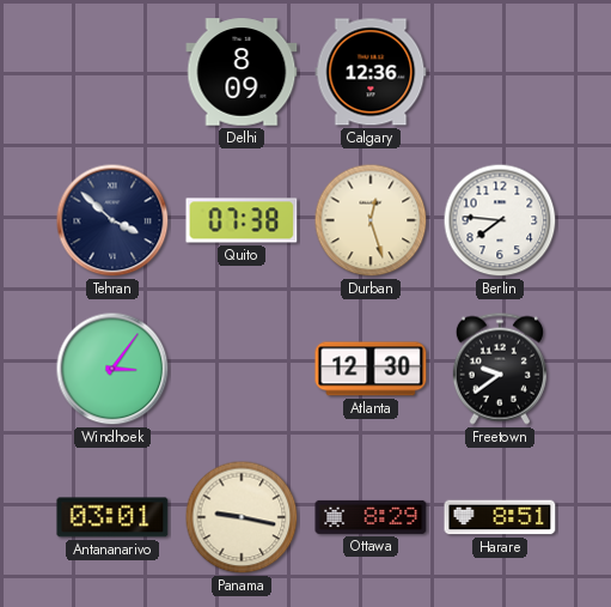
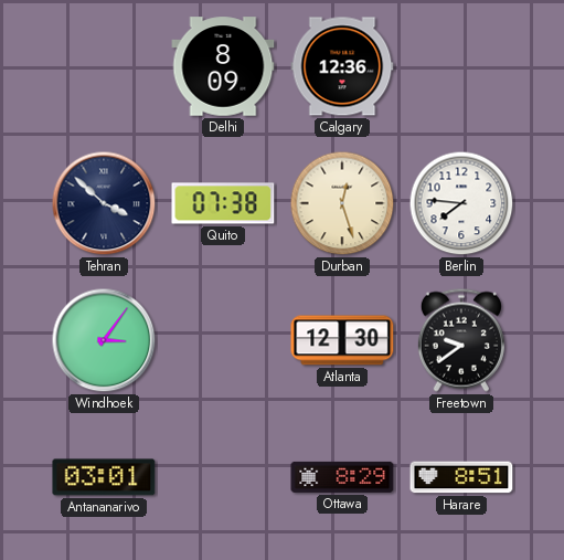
Panama: 9:17 -> none
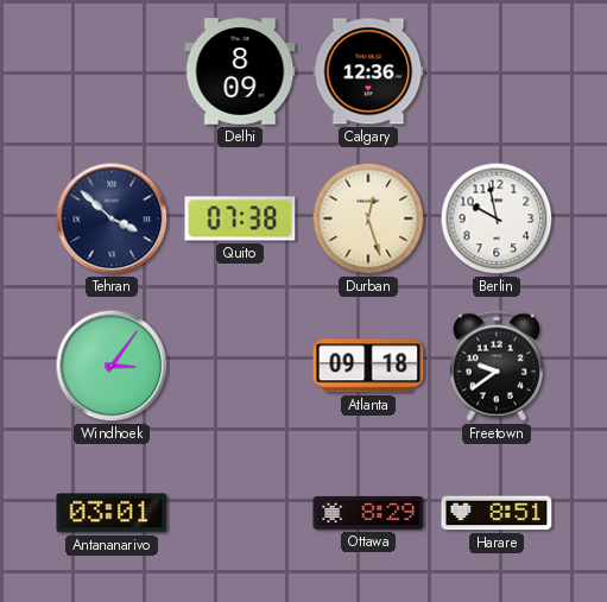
Berlin: 7:46 -> 9:58
Atlanta: 12:30 -> 09:18
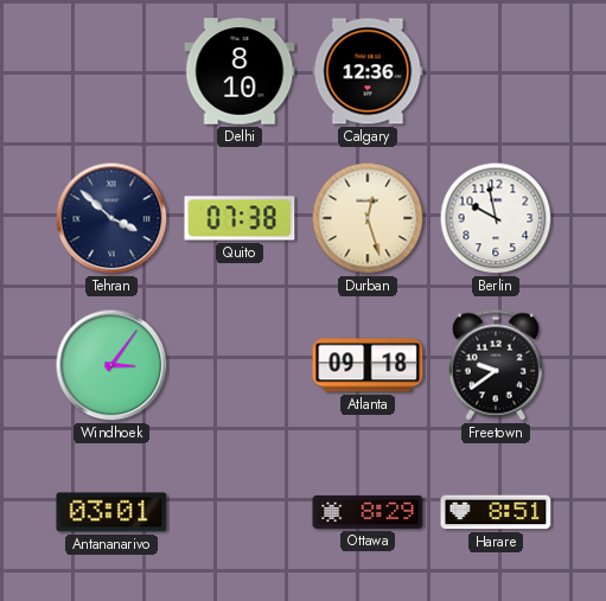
Delhi: 8:09 -> 8:10
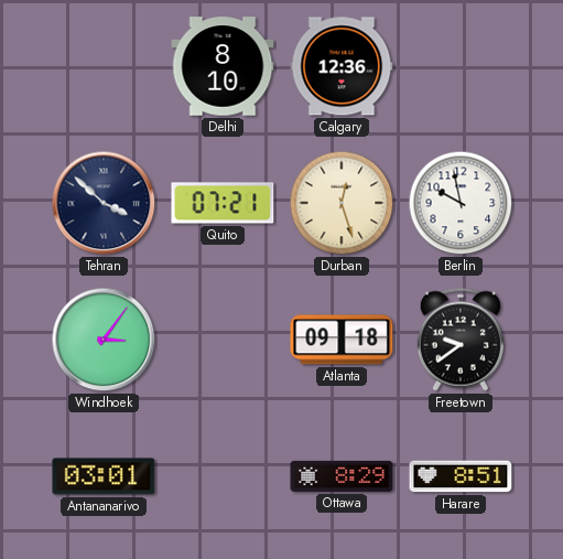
Quito: 07:38 -> 07:21
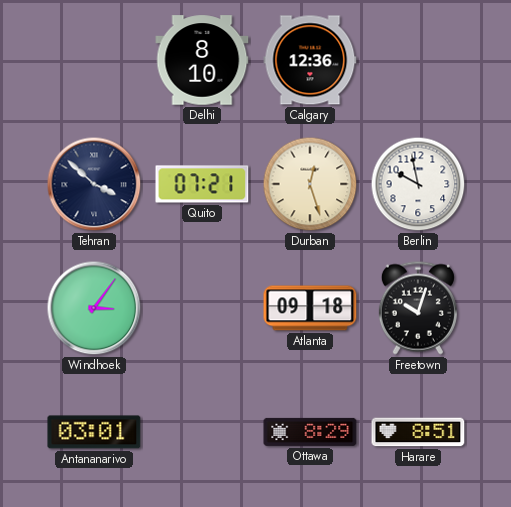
Freetown: 9:39 -> 10:03
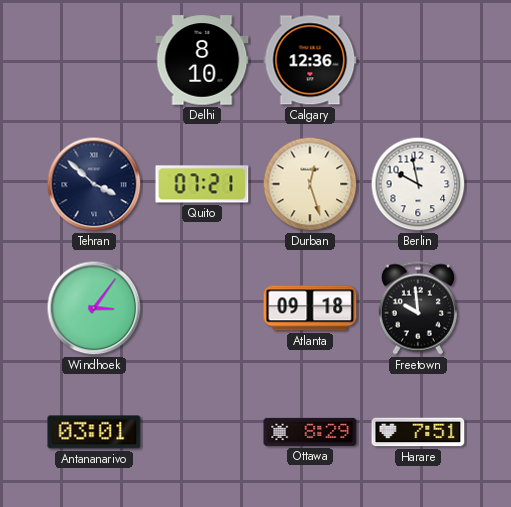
Freetown: 10:03 -> 9:59
Harare: 8:51 -> 7:51
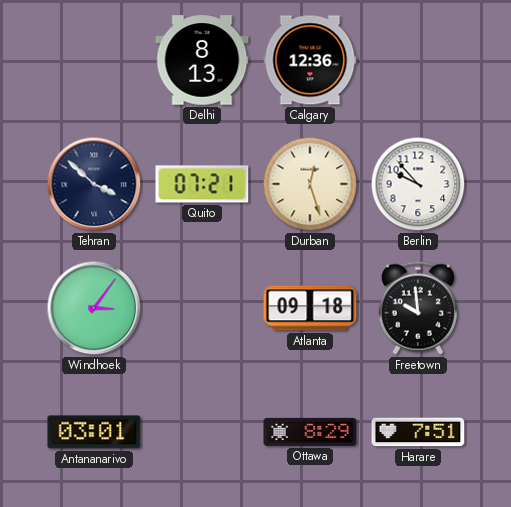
Delhi: 8:10 -> 8:13
Berlin: 9:58 -> 9:53
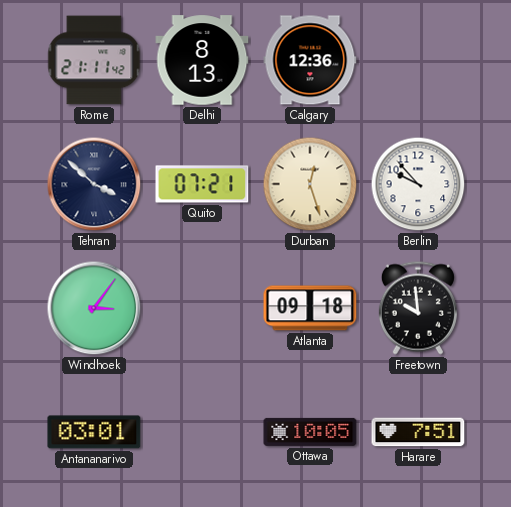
Rome: none -> 21:11
Ottawa: 8:29 -> 10:05
